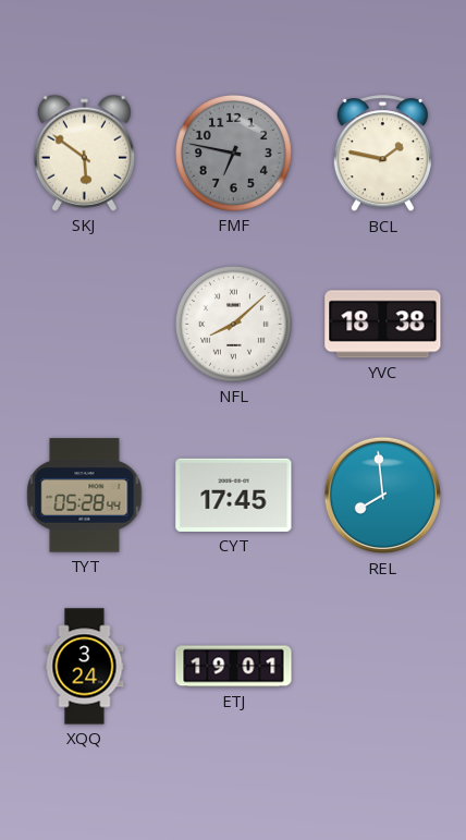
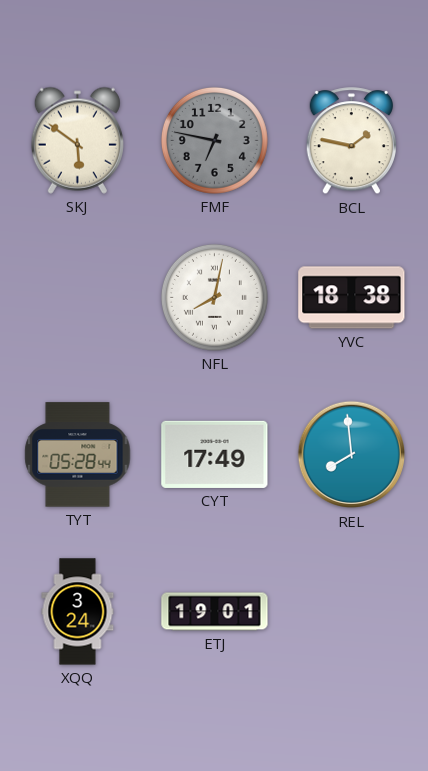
NFL: 8:08 -> 8:02
CYT: 17:45 -> 17:49
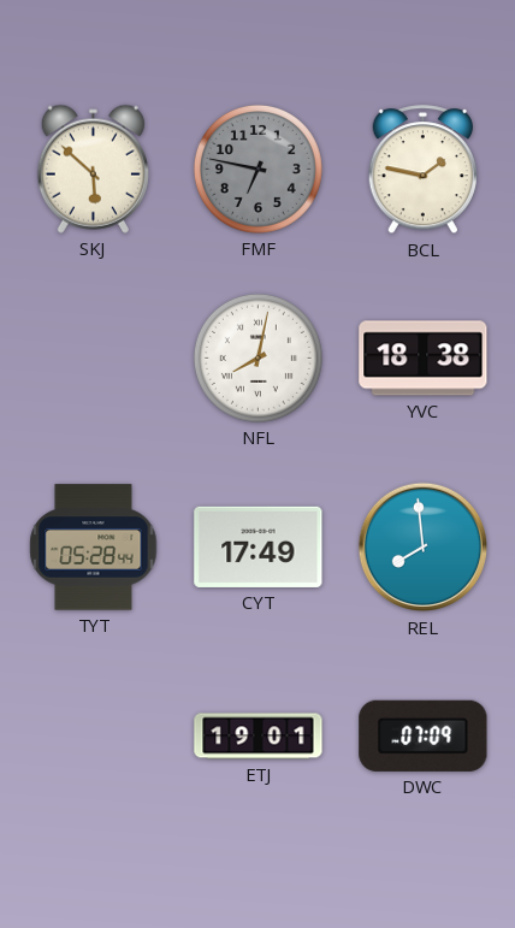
SKJ: 5:51 -> 5:52
XQQ: 3:24 -> none
DWC: none -> 07:09
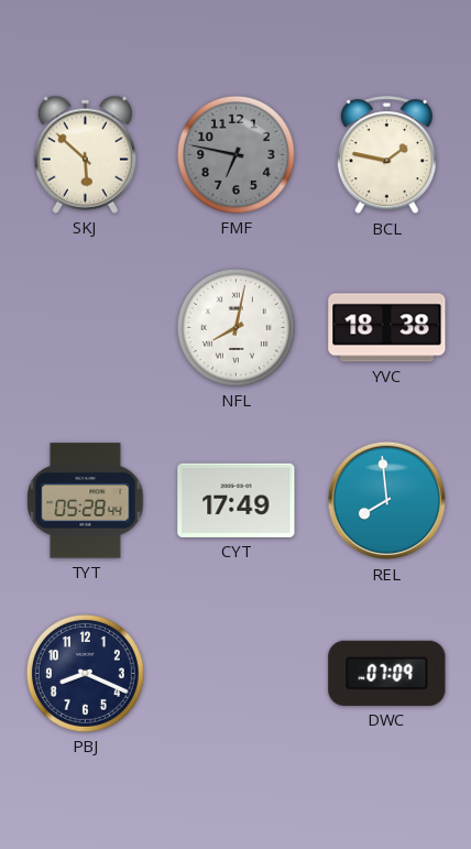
PBJ: none -> 8:19
ETJ: 19:01 -> none
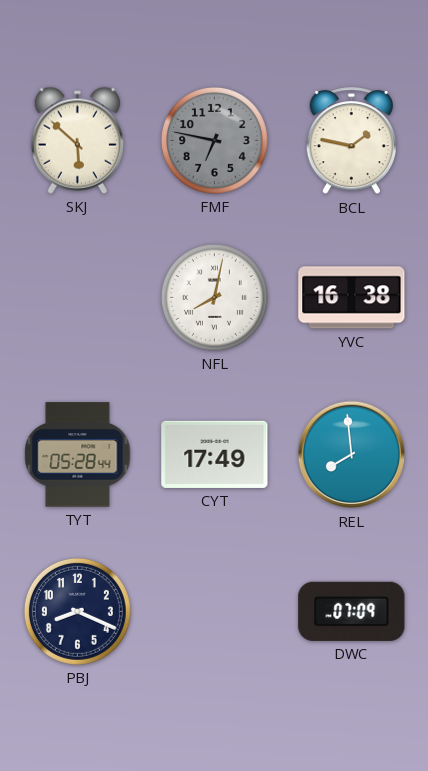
YVC: 18:38 -> 16:38
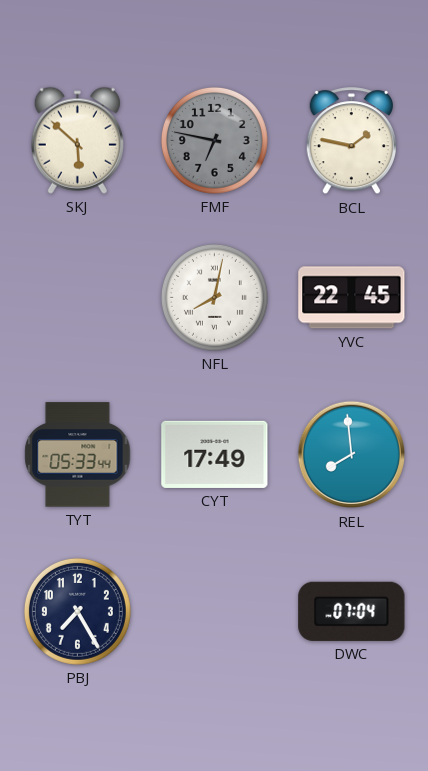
YVC: 16:38 -> 22:45
TYT: 05:28 -> 05:33
PBJ: 8:19 -> 7:25
DWC: 07:09 -> 07:04
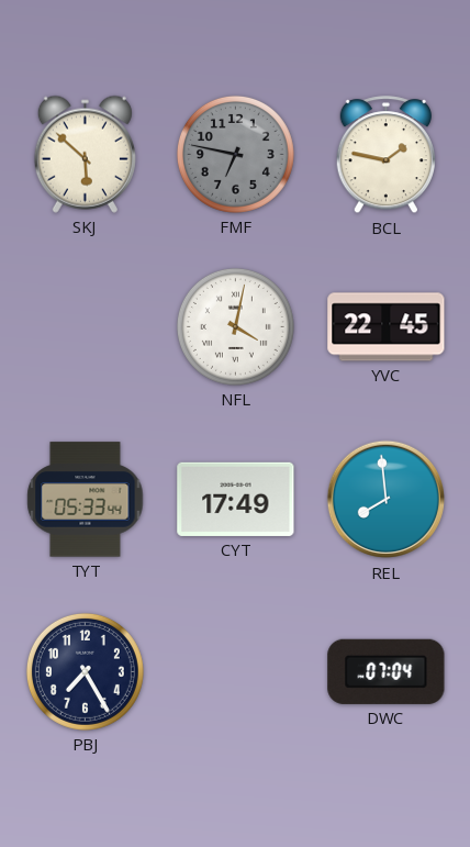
NFL: 8:02 -> 4:02
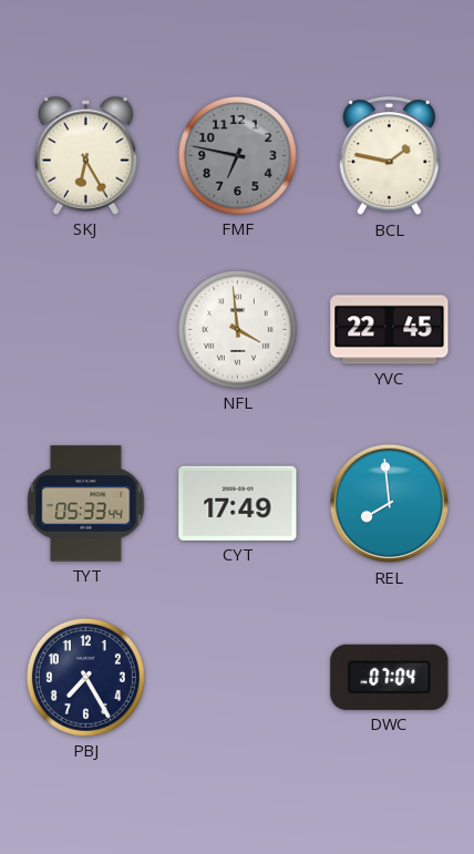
SKJ: 5:52 -> 6:25
NFL: 4:02 -> 3:59
